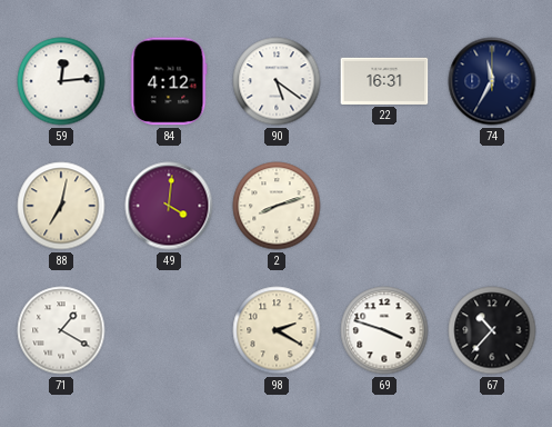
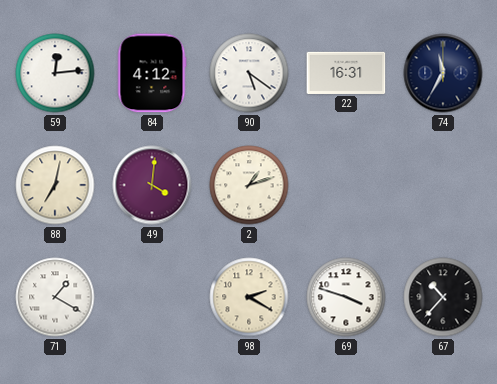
2: 8:12 -> 1:12
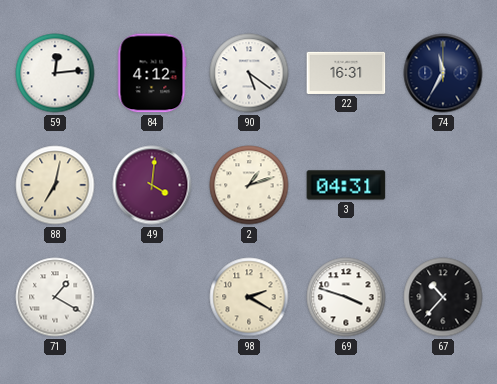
3: none -> 04:31
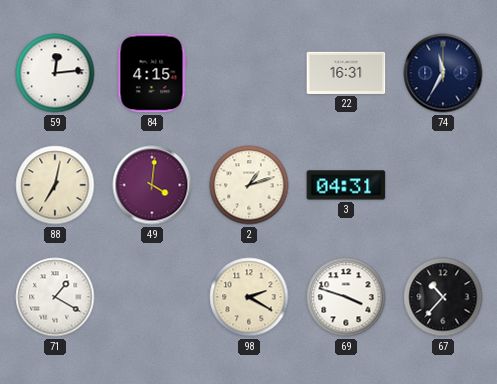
84: 4:12 -> 4:15
90: 5:21 -> none
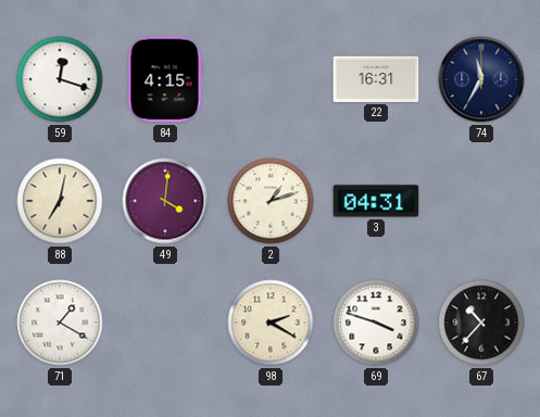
59: 12:14 -> 12:18
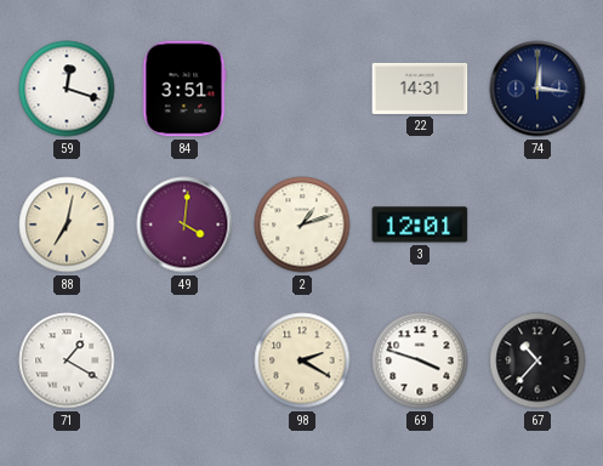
84: 4:15 -> 3:51
22: 16:31 -> 14:31
74: 11:35 -> 12:16
3: 04:31 -> 12:01
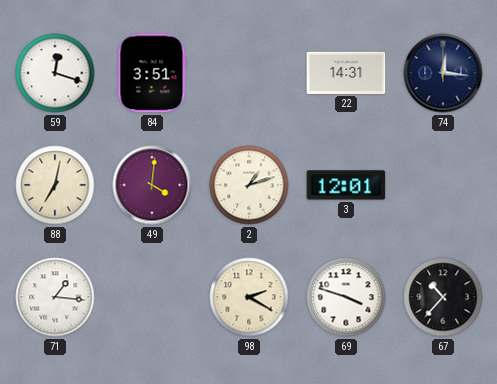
71: 1:20 -> 1:16
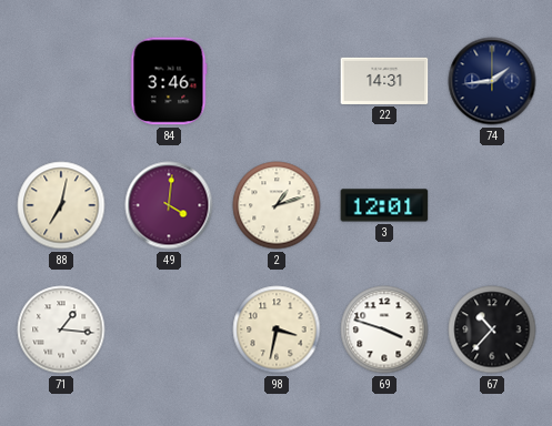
59: 12:18 -> none
84: 3:51 -> 3:46
74: 12:16 -> 1:44
98: 2:20 -> 3:32
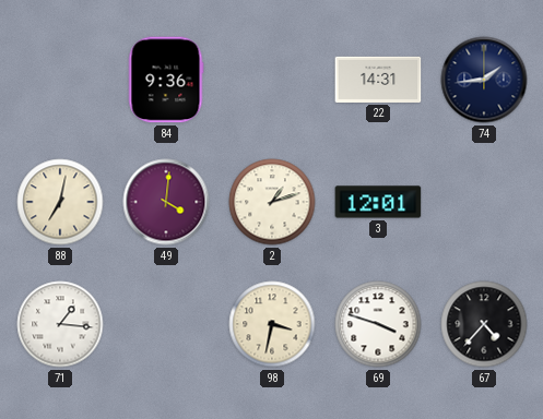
84: 3:46 -> 9:36
67: 10:37 -> 4:37
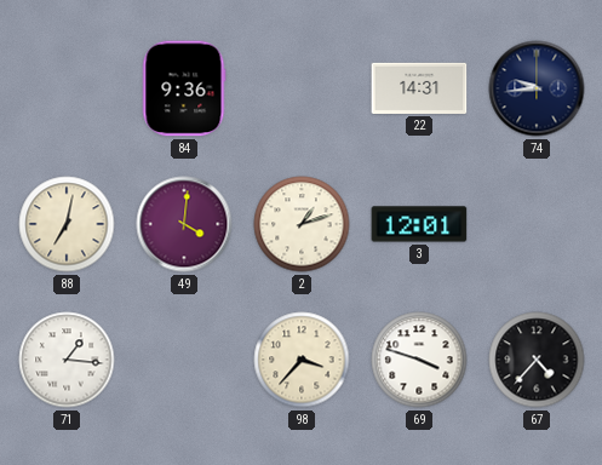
74: 1:44 -> 9:44
98: 3:32 -> 3:37
